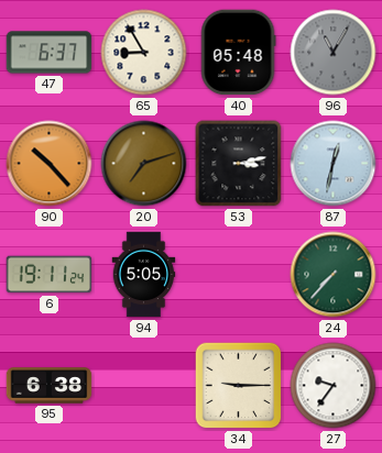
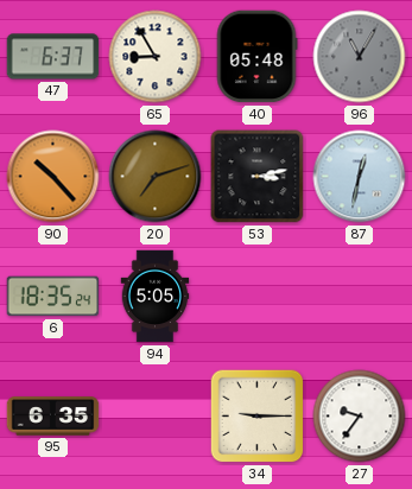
6: 19:11 -> 18:35
24: 7:37 -> none
95: 6:38 -> 6:35
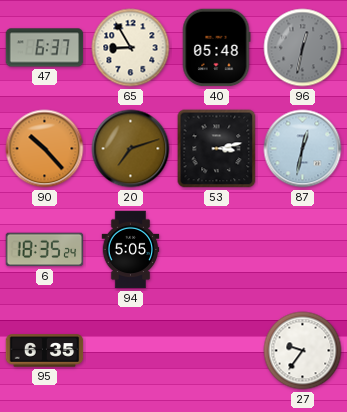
96: 11:05 -> 12:32
34: 9:15 -> none
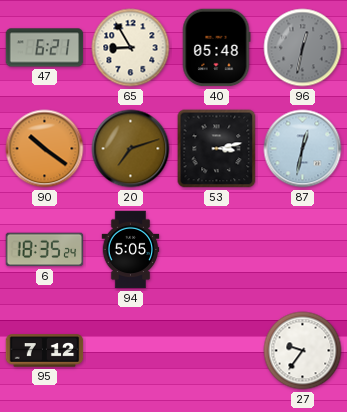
47: 6:37 -> 6:21
90: 10:23 -> 10:21
95: 6:35 -> 7:12
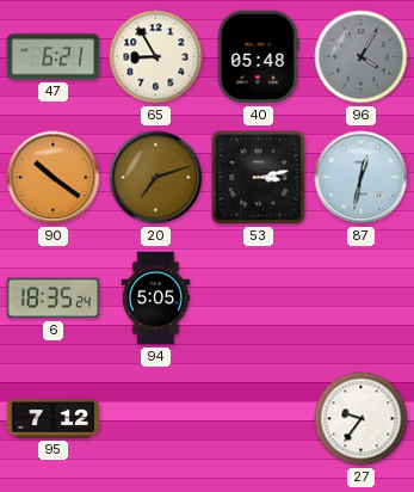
96: 12:32 -> 4:05
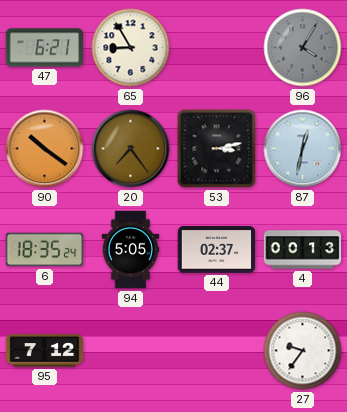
40: 05:48 -> none
20: 7:12 -> 7:24
44: none -> 02:37
4: none -> 00:13
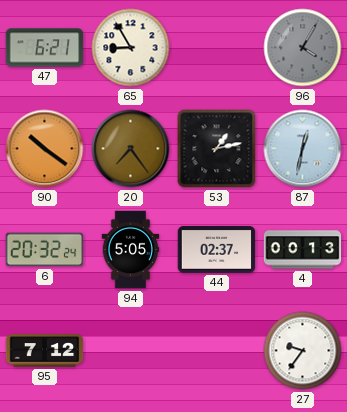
53: 3:13 -> 1:13
6: 18:35 -> 20:32
